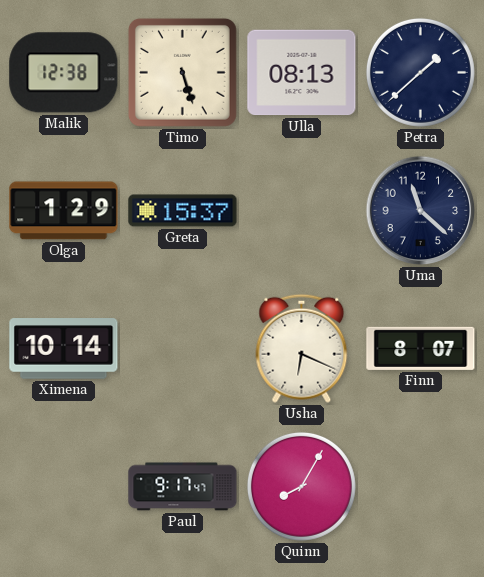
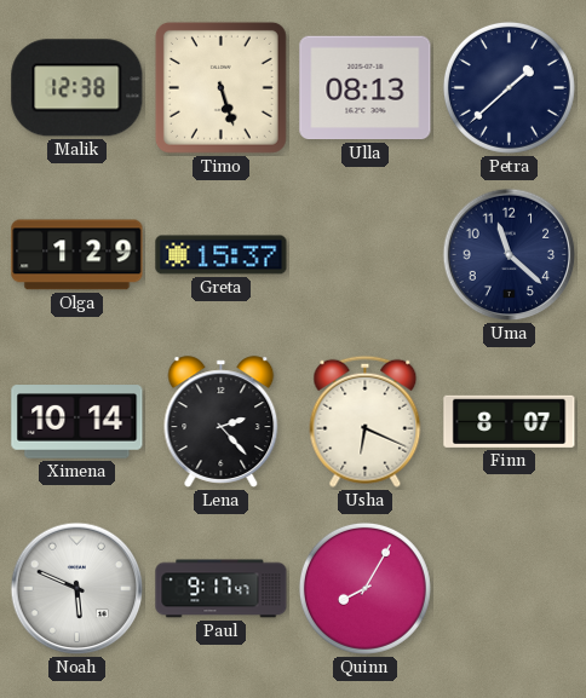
Lena: none -> 2:23
Noah: none -> 5:49
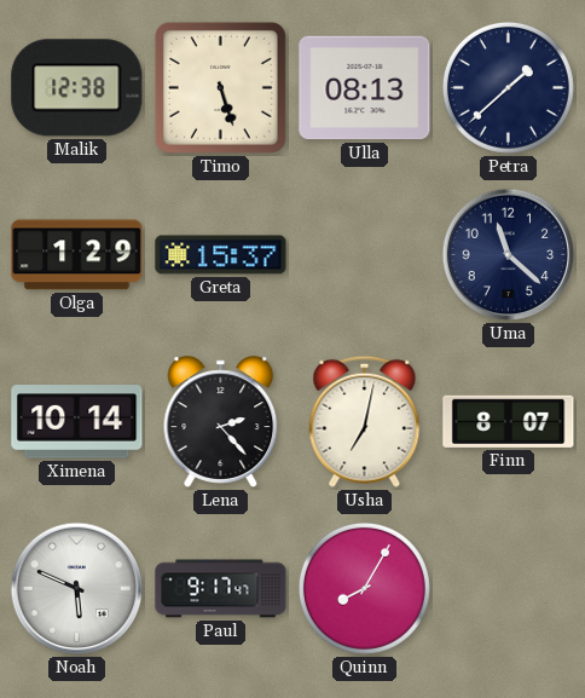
Usha: 6:19 -> 7:02
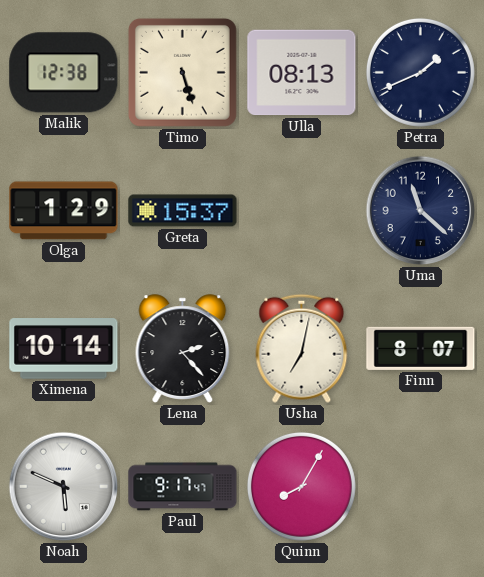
Petra: 1:38 -> 1:41
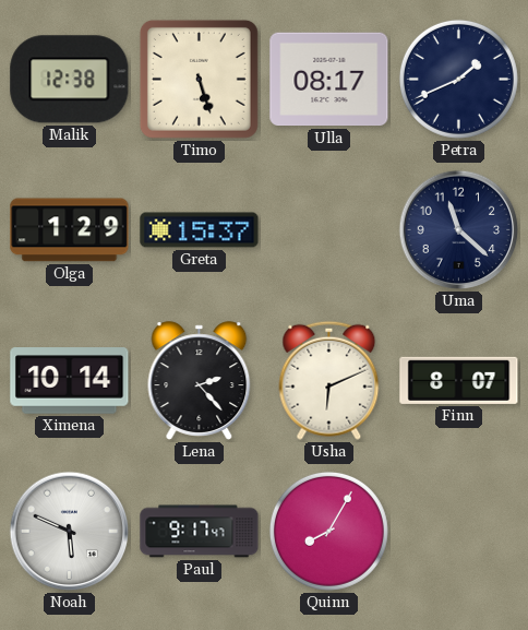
Ulla: 08:13 -> 08:17
Usha: 7:02 -> 6:11
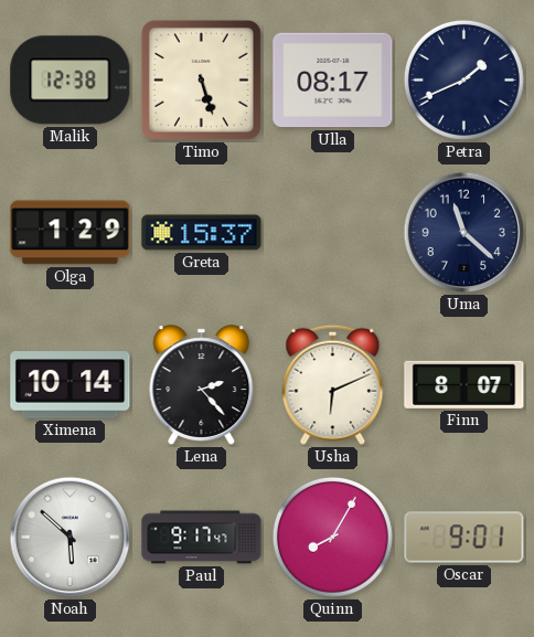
Noah: 5:49 -> 5:52
Oscar: none -> 9:01
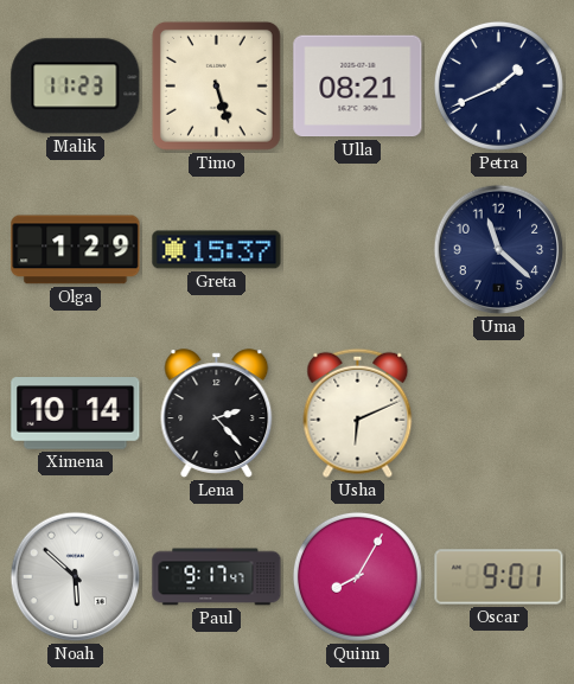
Malik: 12:38 -> 11:23
Ulla: 08:17 -> 08:21
Finn: 8:07 -> none
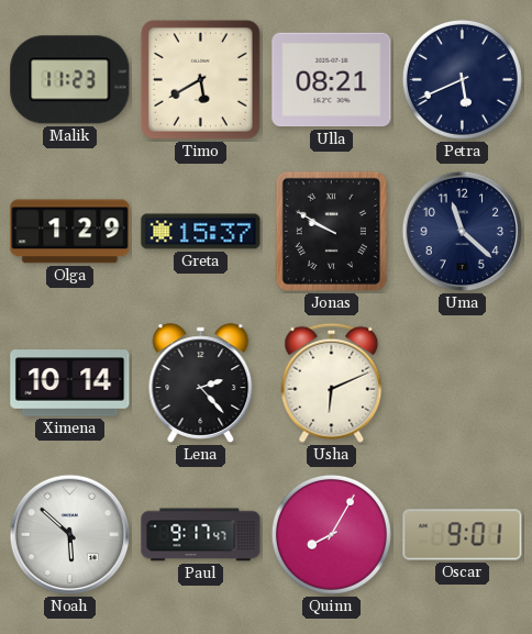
Timo: 5:27 -> 5:40
Petra: 1:41 -> 5:41
Jonas: none -> 9:50
